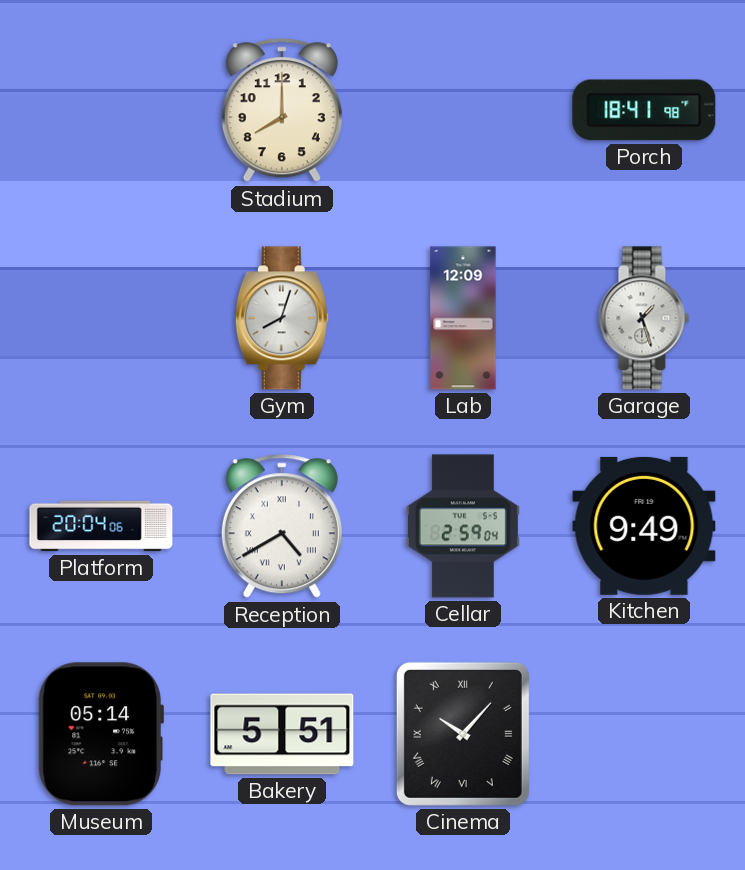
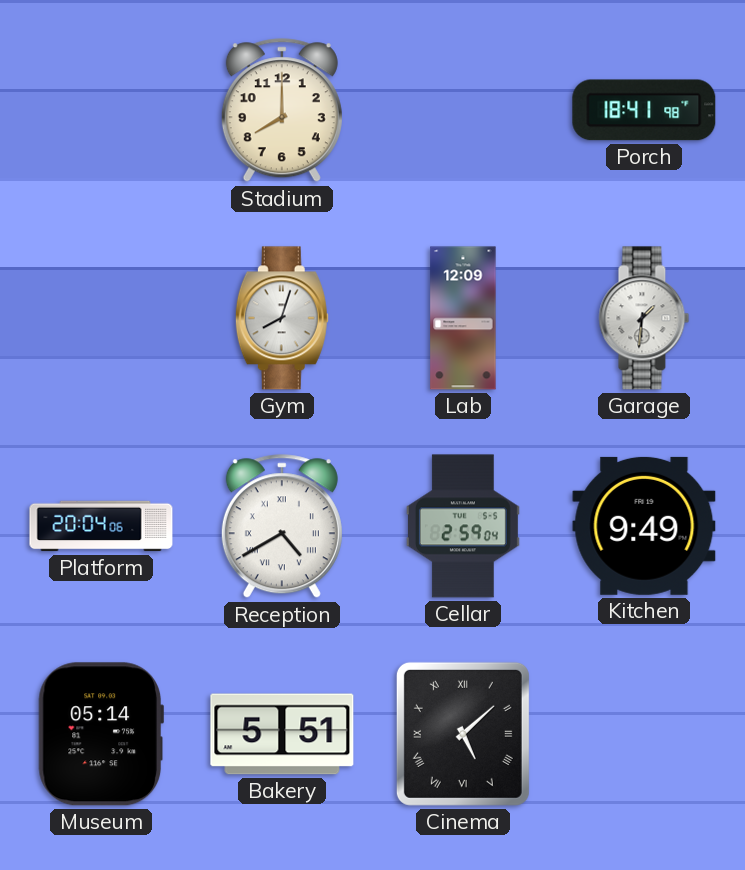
Garage: 1:27 -> 1:31
Cinema: 10:07 -> 5:08
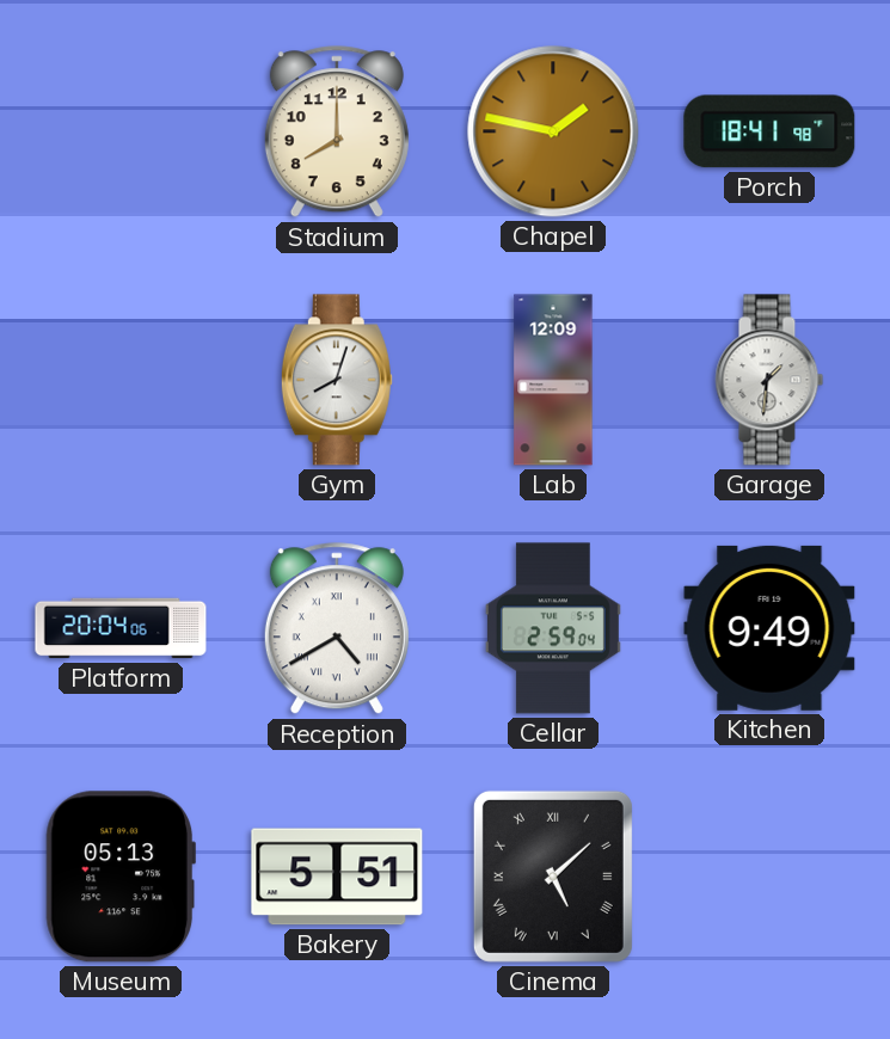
Chapel: none -> 1:47
Museum: 05:14 -> 05:13
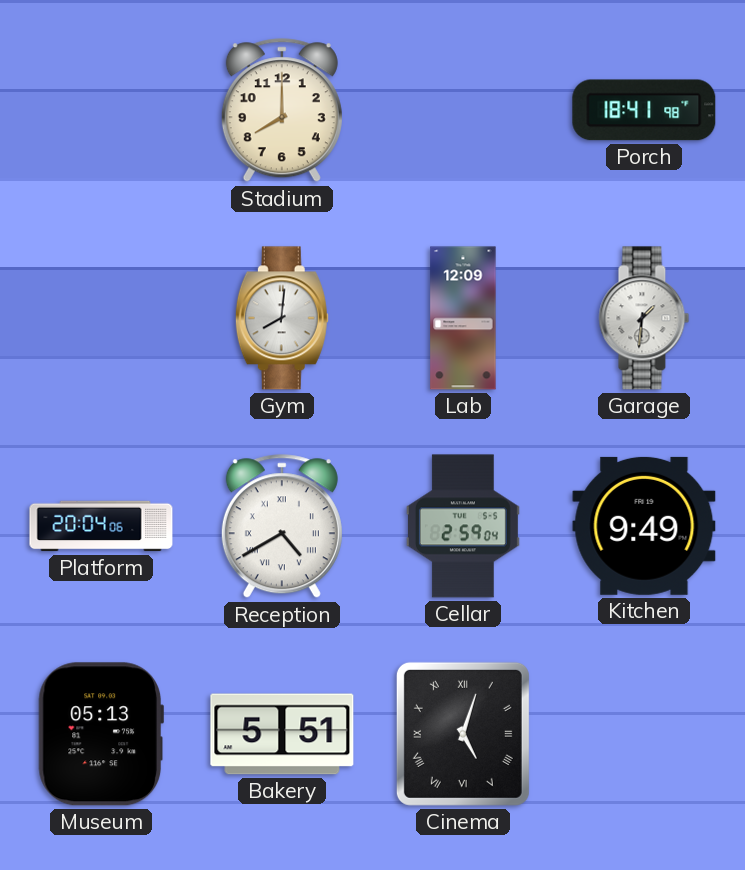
Chapel: 1:47 -> none
Gym: 8:03 -> 8:01
Cinema: 5:08 -> 5:03
